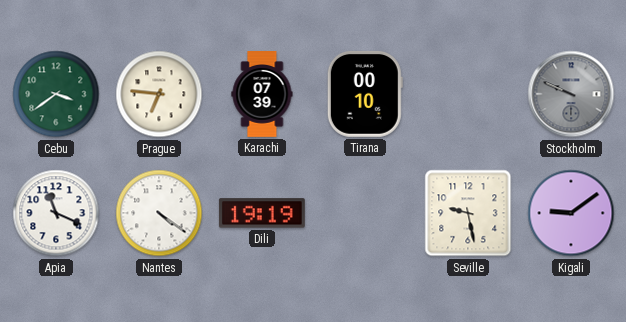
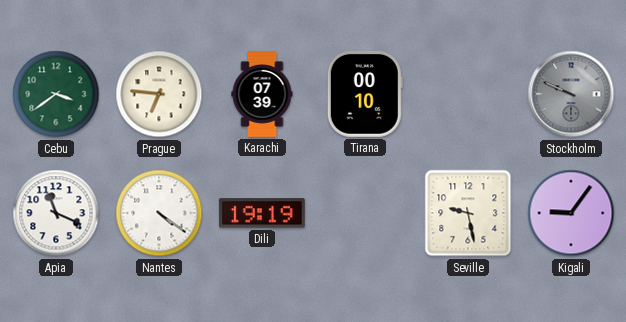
Kigali: 9:09 -> 9:06
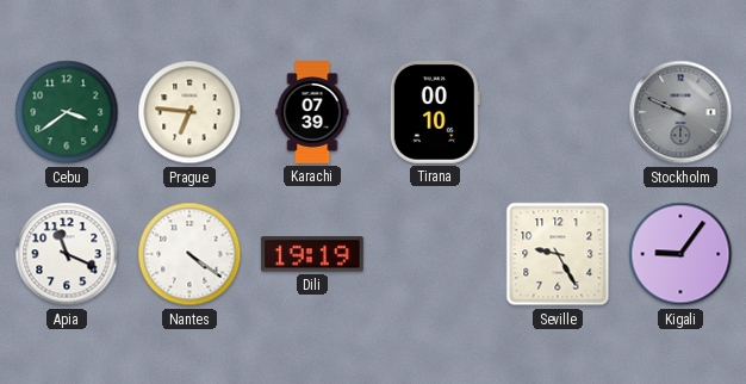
Seville: 9:28 -> 9:25
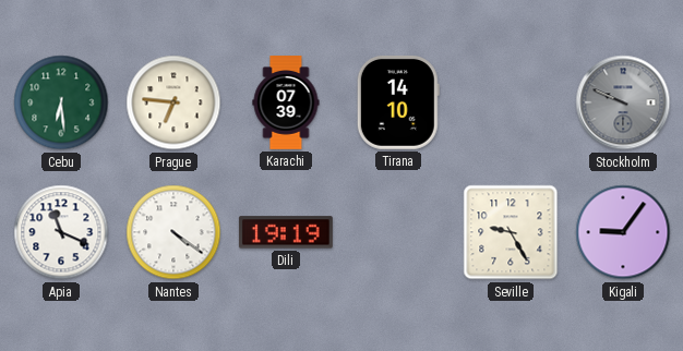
Cebu: 3:39 -> 6:29
Tirana: 00:10 -> 14:10
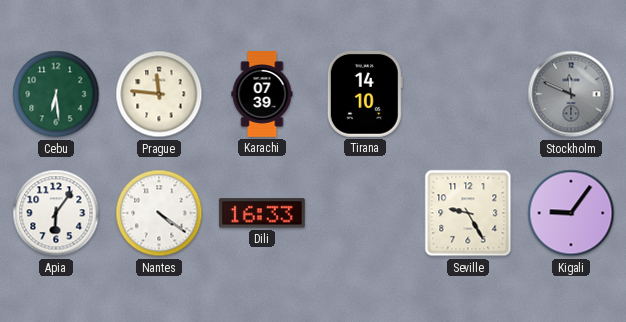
Prague: 6:46 -> 11:46
Stockholm: 9:49 -> 11:49
Apia: 11:19 -> 6:06
Dili: 19:19 -> 16:33
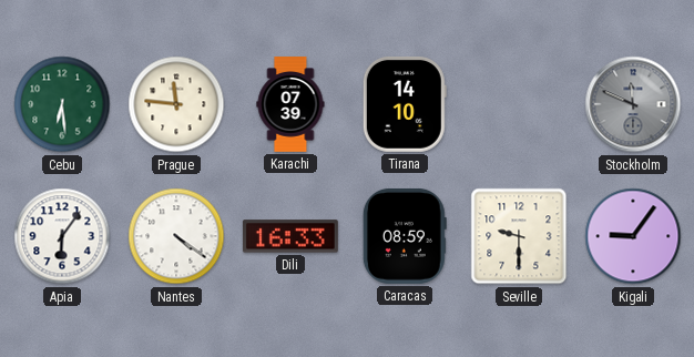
Caracas: none -> 08:59
Seville: 9:25 -> 9:30
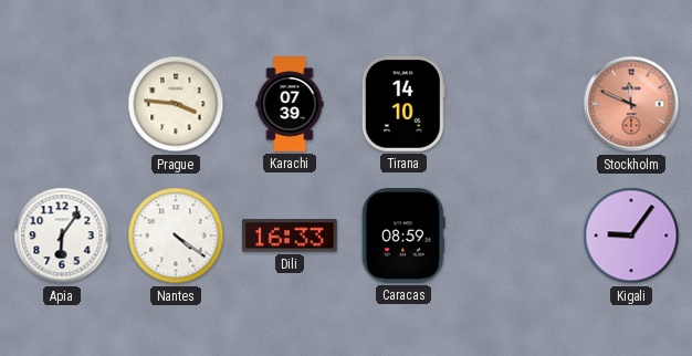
Cebu: 6:29 -> none
Prague: 11:46 -> 3:46
Stockholm dial: grey -> salmon
Seville: 9:30 -> none
